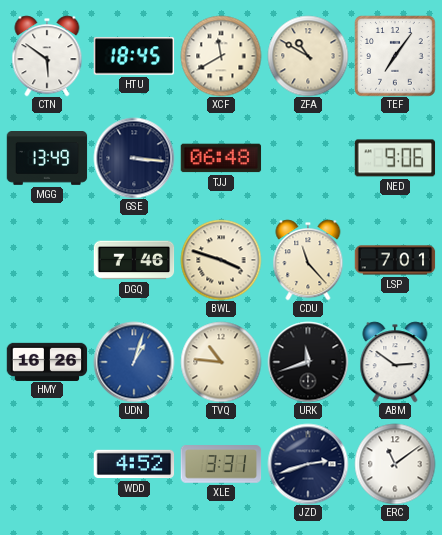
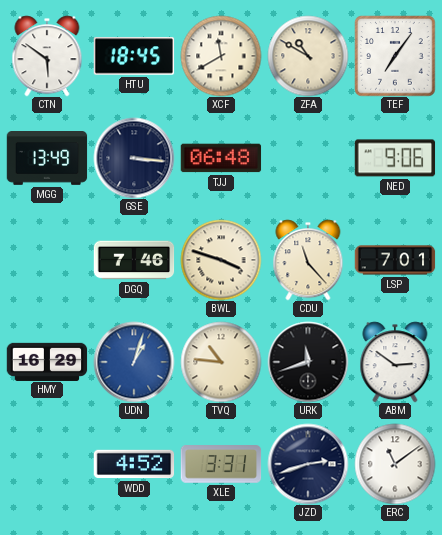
HMY: 16:26 -> 16:29
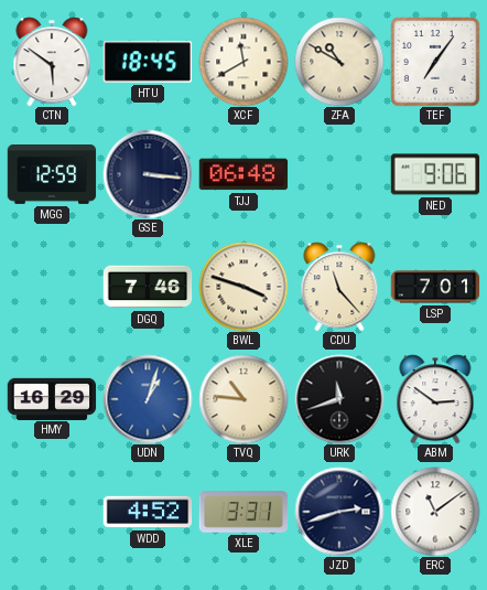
MGG: 13:49 -> 12:59
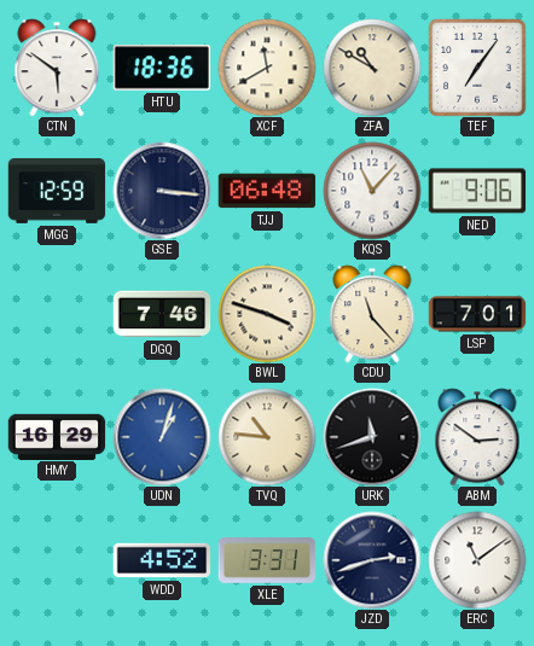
HTU: 18:45 -> 18:36
KQS: none -> 11:07
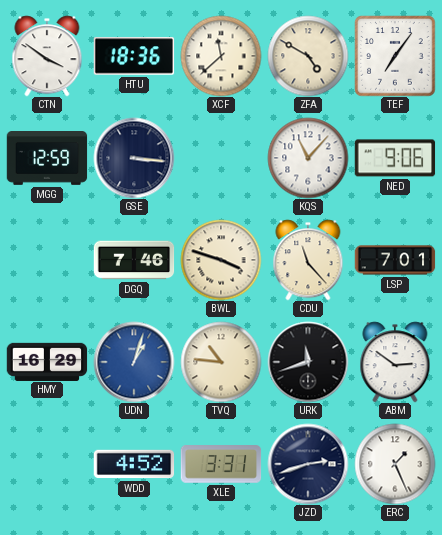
CTN: 5:51 -> 3:51
XCF: 11:40 -> 11:38
ZFA: 10:50 -> 4:50
TJJ: 06:48 -> none
ERC: 11:09 -> 1:26
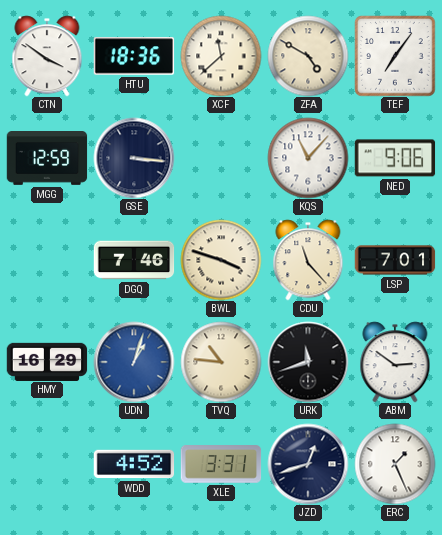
JZD: 2:42 -> 12:42
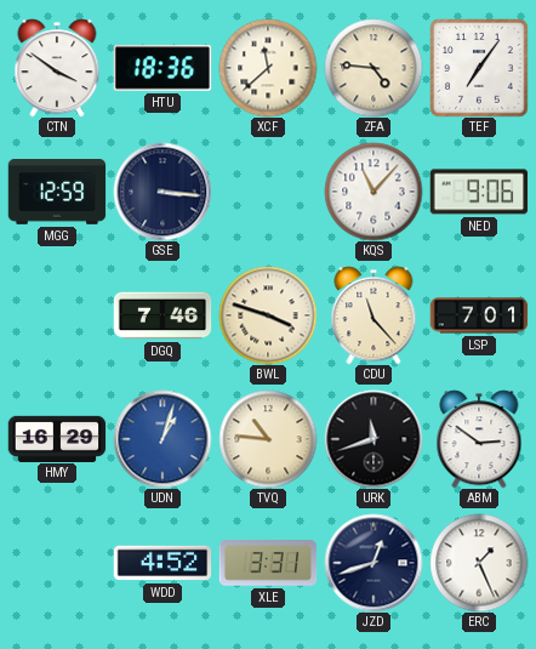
ZFA: 4:50 -> 4:46
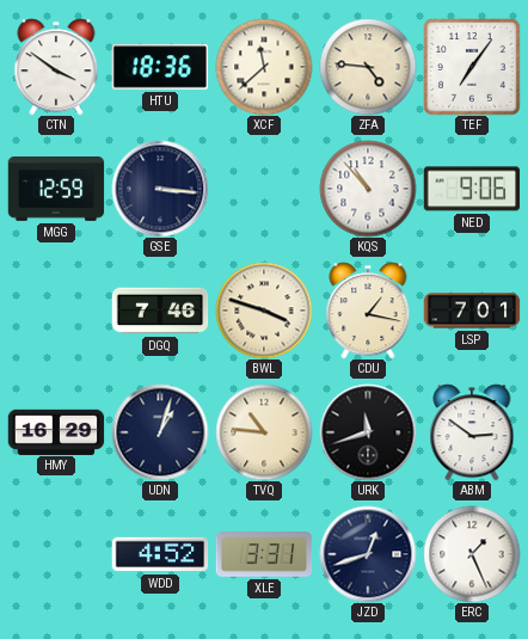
KQS: 11:07 -> 10:53
CDU: 11:23 -> 1:17
UDN dial: blue -> navy
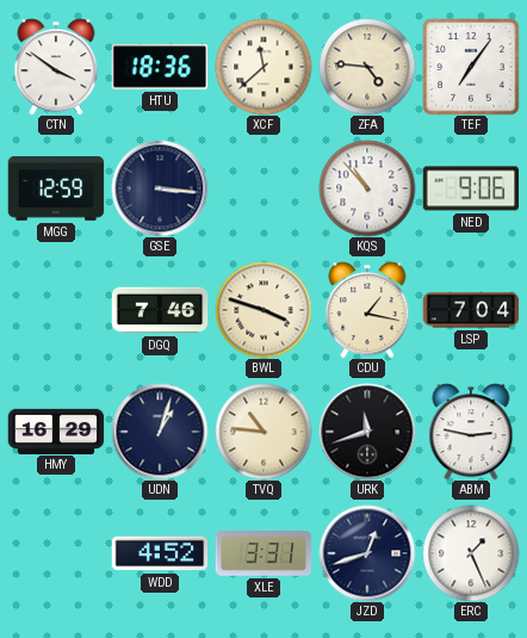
LSP: 7:01 -> 7:04
ABM: 2:51 -> 2:47
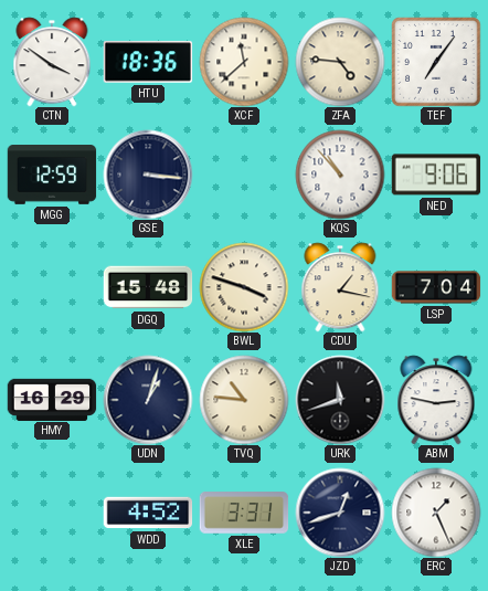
DGQ: 7:46 -> 15:48
